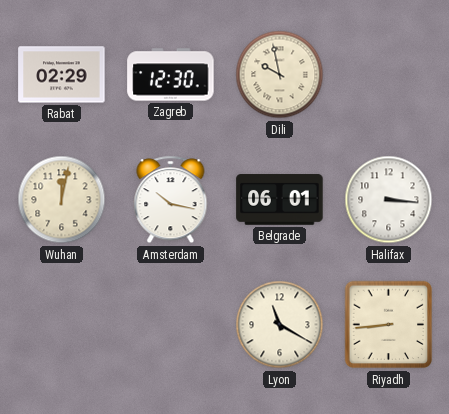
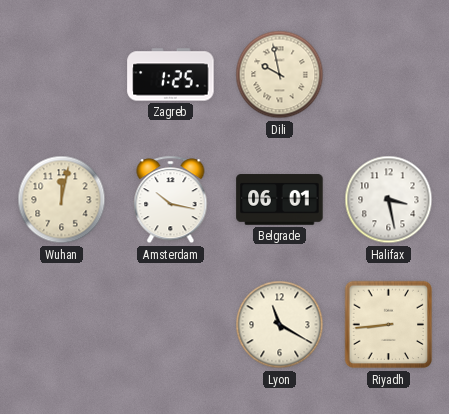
Rabat: 02:29 -> none
Zagreb: 12:30 -> 1:25
Halifax: 3:16 -> 3:28
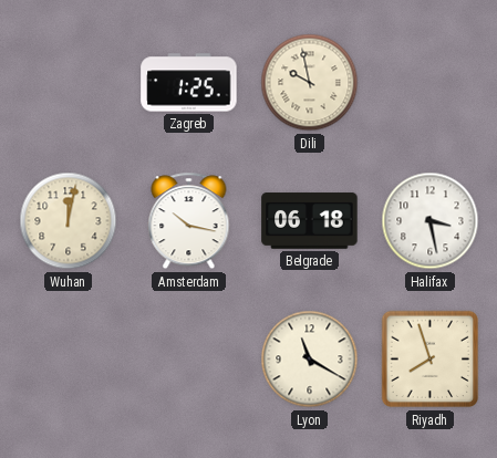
Belgrade: 06:01 -> 06:18
Riyadh: 8:44 -> 7:57
